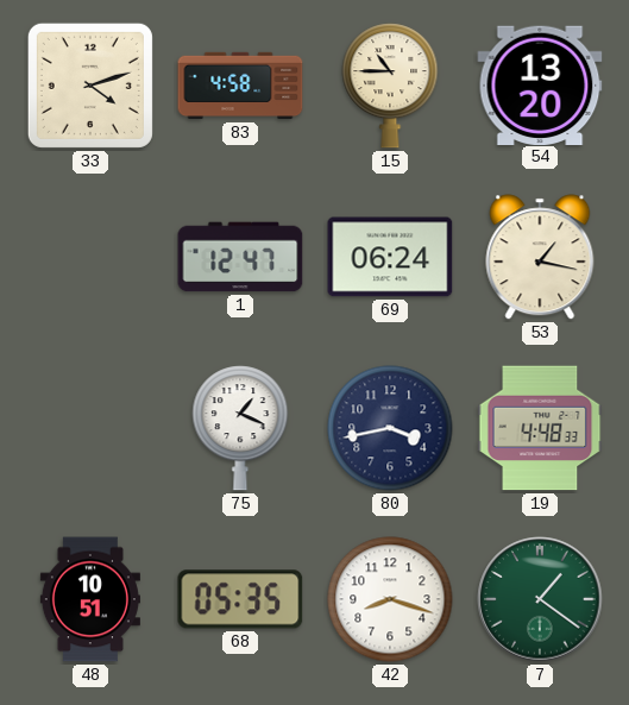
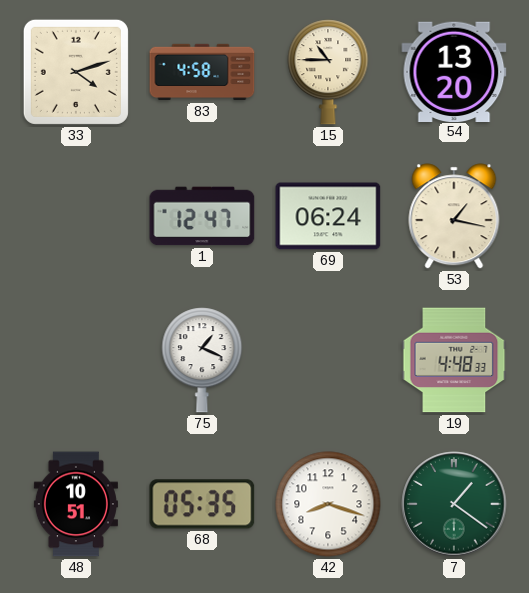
80: 3:43 -> none
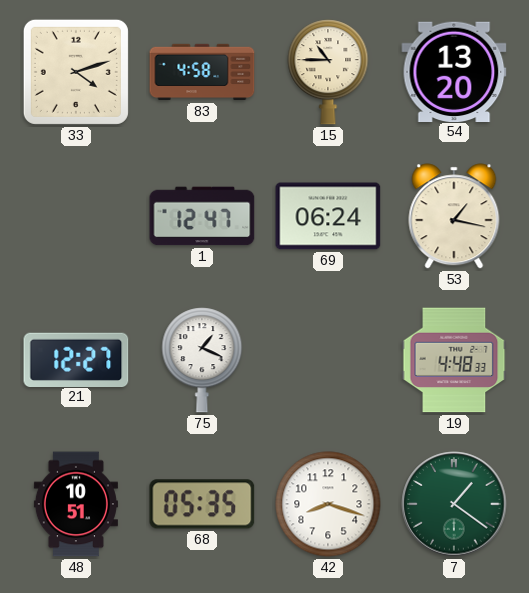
21: none -> 12:27
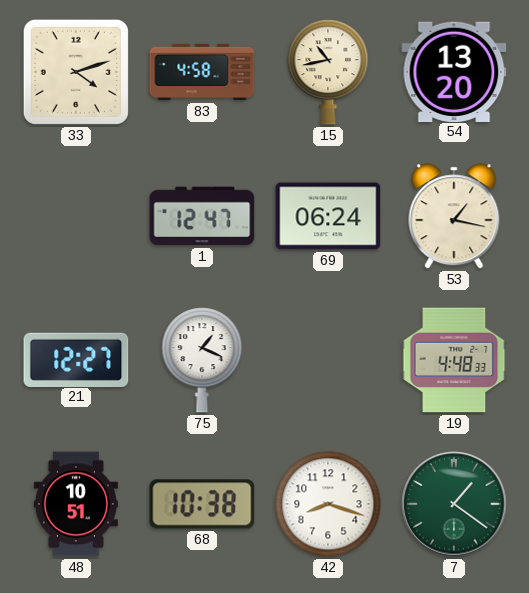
15: 10:45 -> 10:43
68: 05:35 -> 10:38
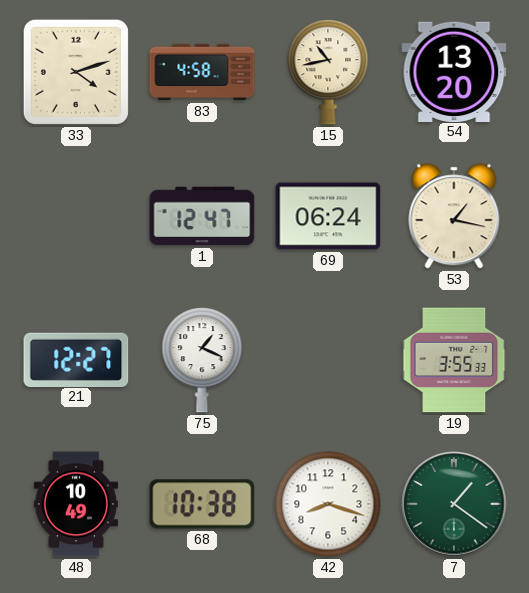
19: 4:48 -> 3:55
48: 10:51 -> 10:49
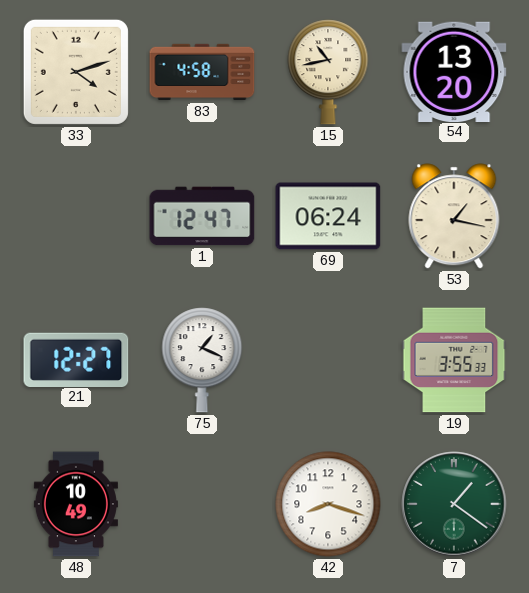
68: 10:38 -> none
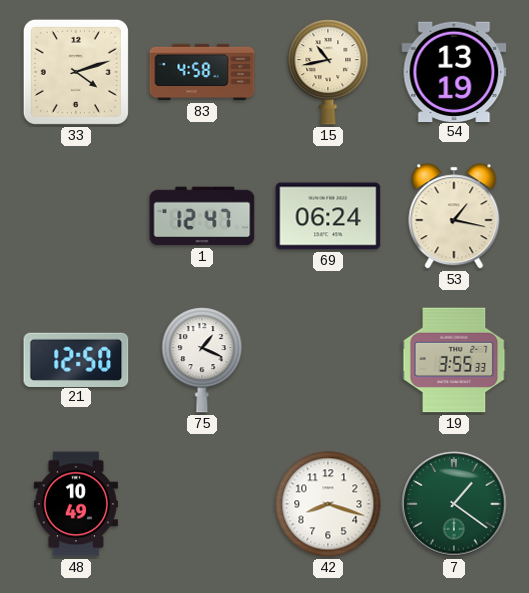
54: 13:20 -> 13:19
21: 12:27 -> 12:50
